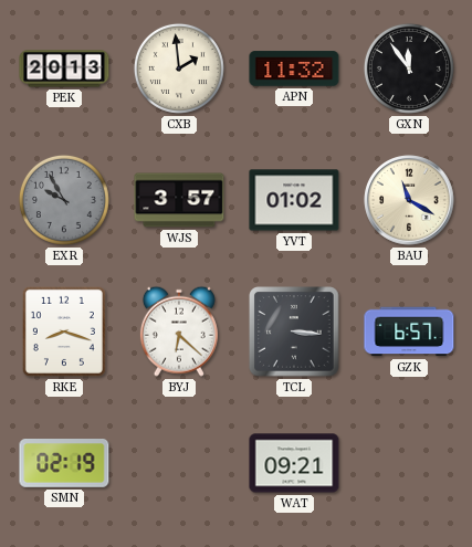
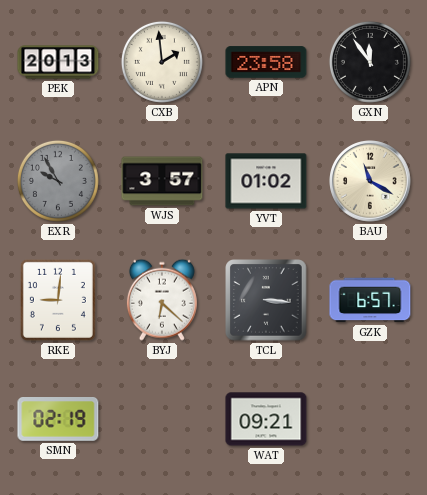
APN: 11:32 -> 23:58
RKE: 8:18 -> 9:01
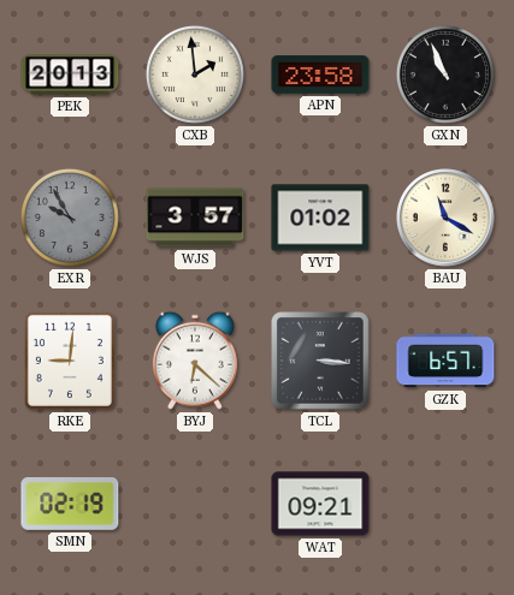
GXN: 11:54 -> 10:56
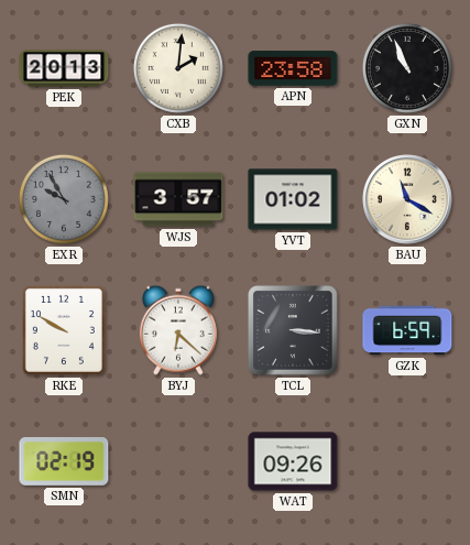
CXB: 1:59 -> 2:01
RKE: 9:01 -> 9:50
GZK: 6:57 -> 6:59
WAT: 09:21 -> 09:26
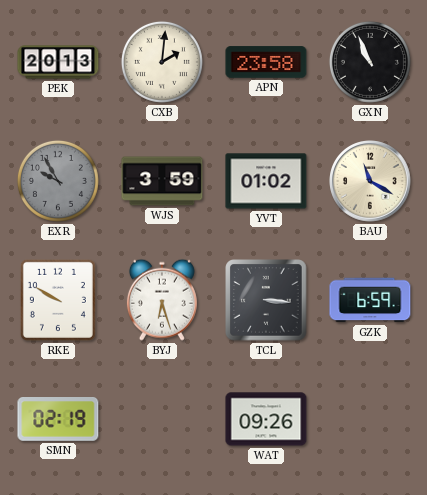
WJS: 3:57 -> 3:59
BYJ: 6:22 -> 6:27
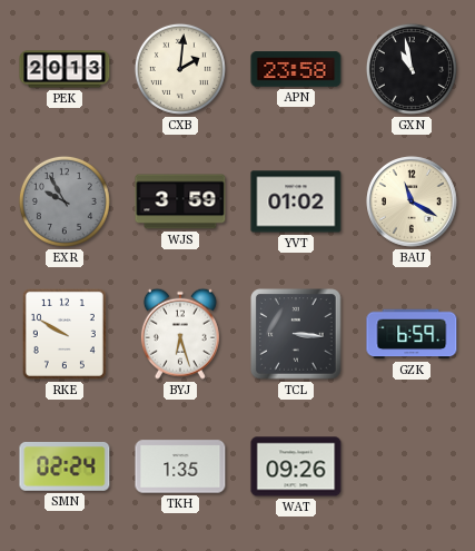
GXN: 10:56 -> 10:58
SMN: 02:19 -> 02:24
TKH: none -> 1:35
